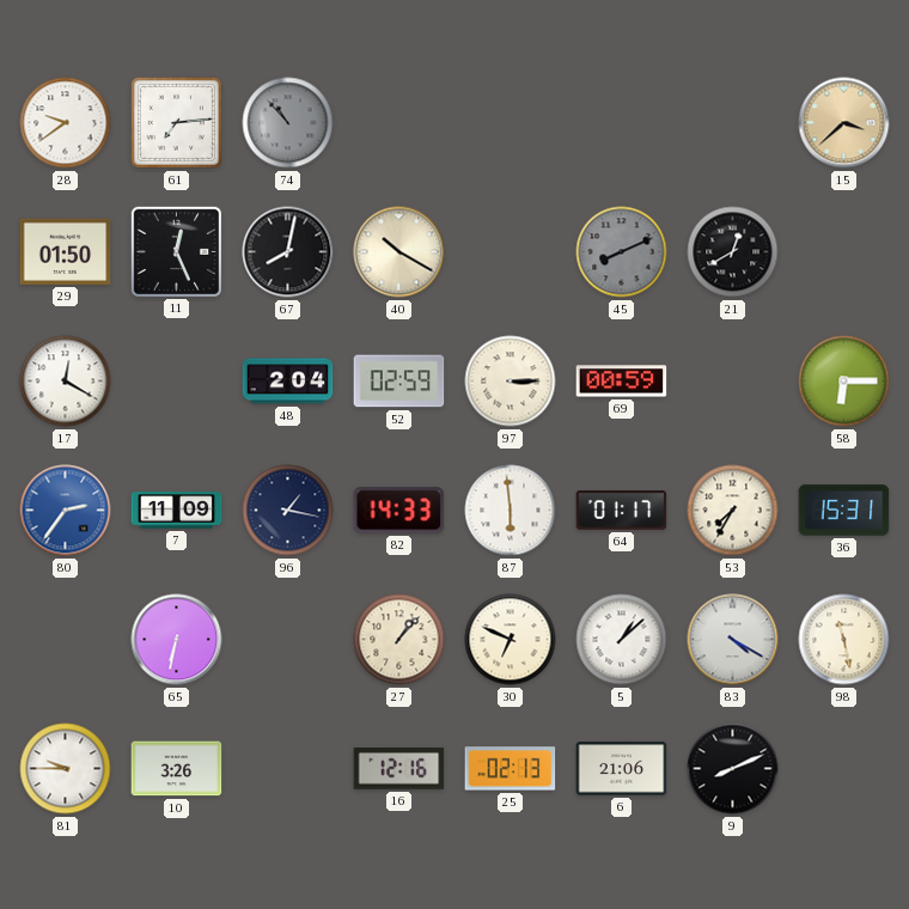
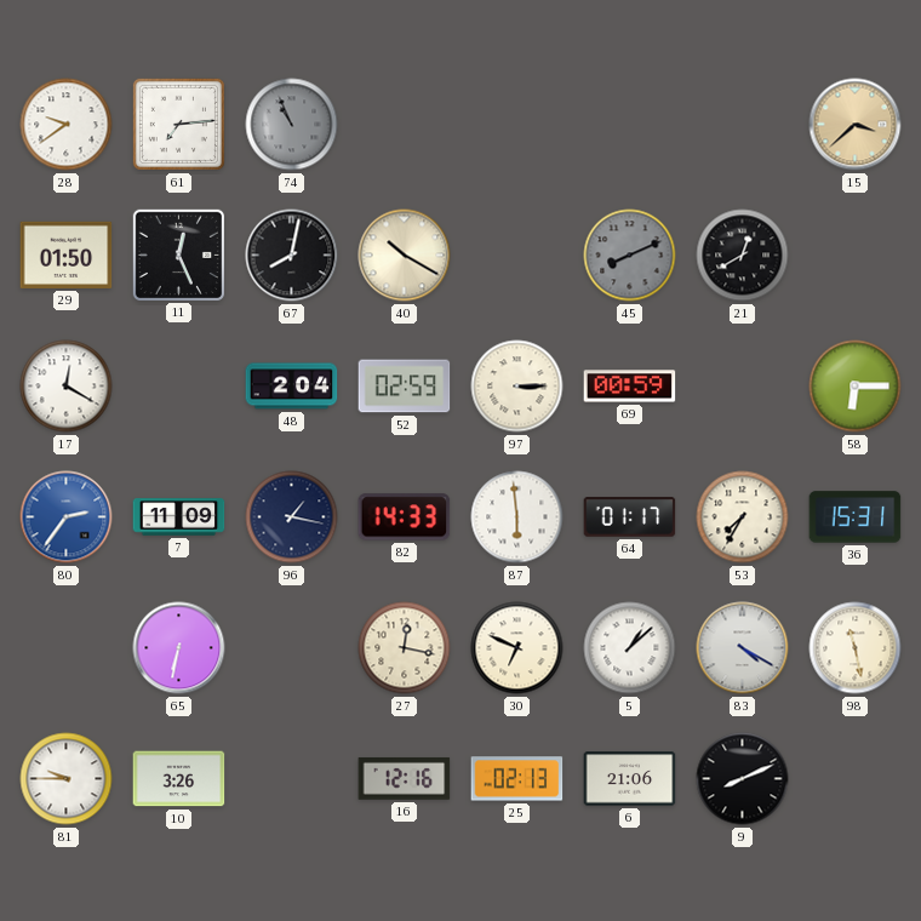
74: 10:53 -> 10:56
27: 1:07 -> 12:17
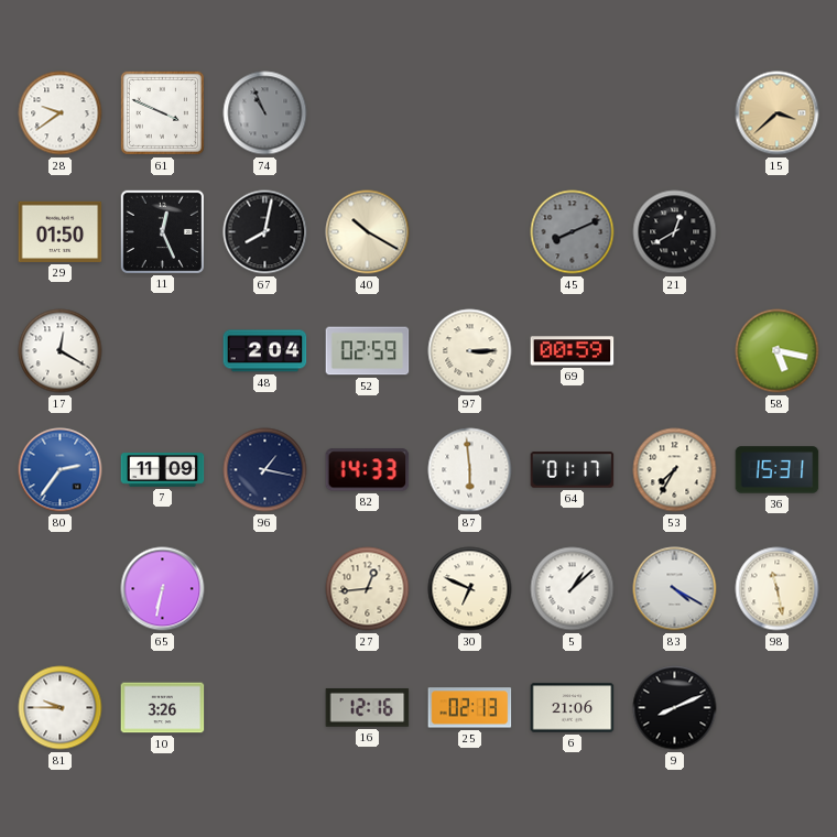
61: 7:14 -> 3:49
58: 6:15 -> 5:17
27: 12:17 -> 12:44
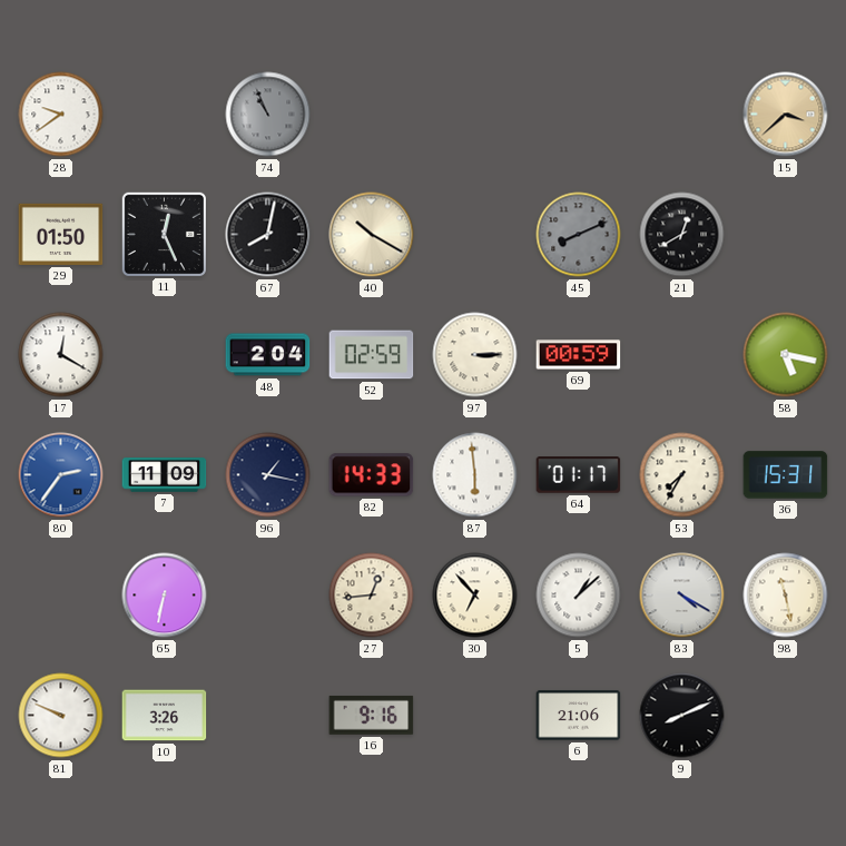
61: 3:49 -> none
30: 6:49 -> 6:53
81: 9:45 -> 9:49
16: 12:16 -> 9:16
25: 02:13 -> none
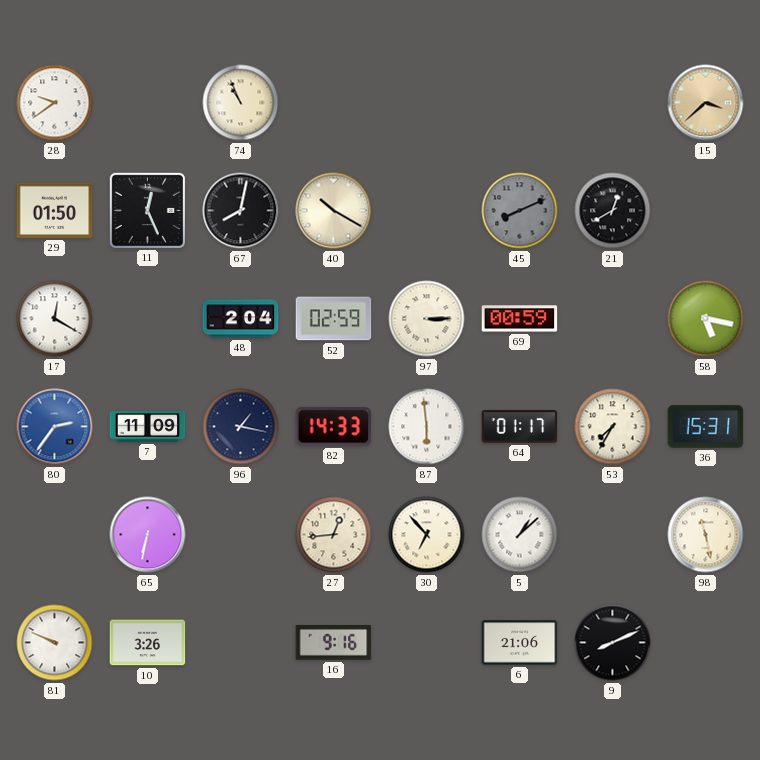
74 dial: grey -> cream
83: 4:20 -> none
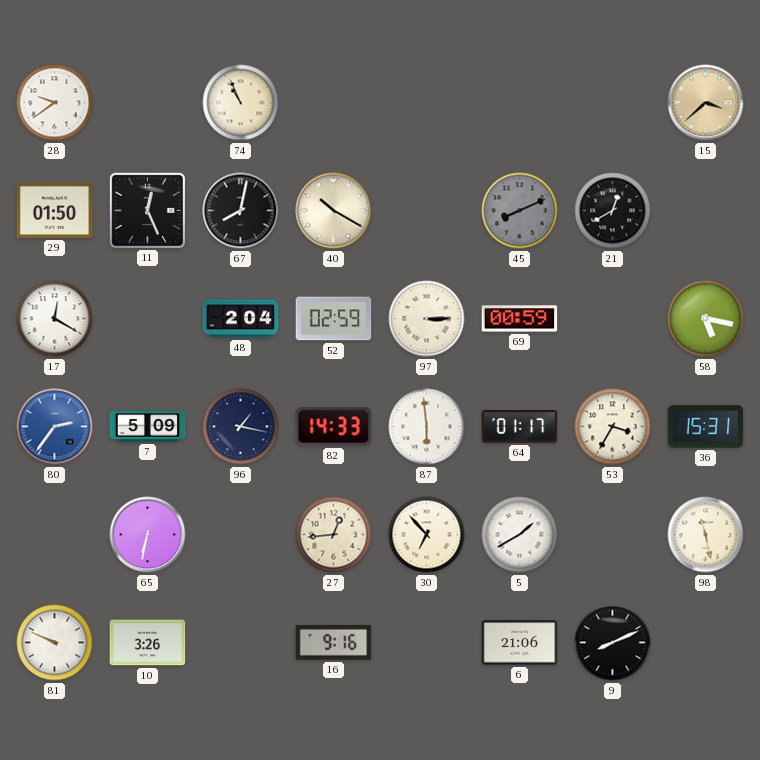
7: 11:09 -> 5:09
53: 7:35 -> 3:35
5: 1:08 -> 1:40
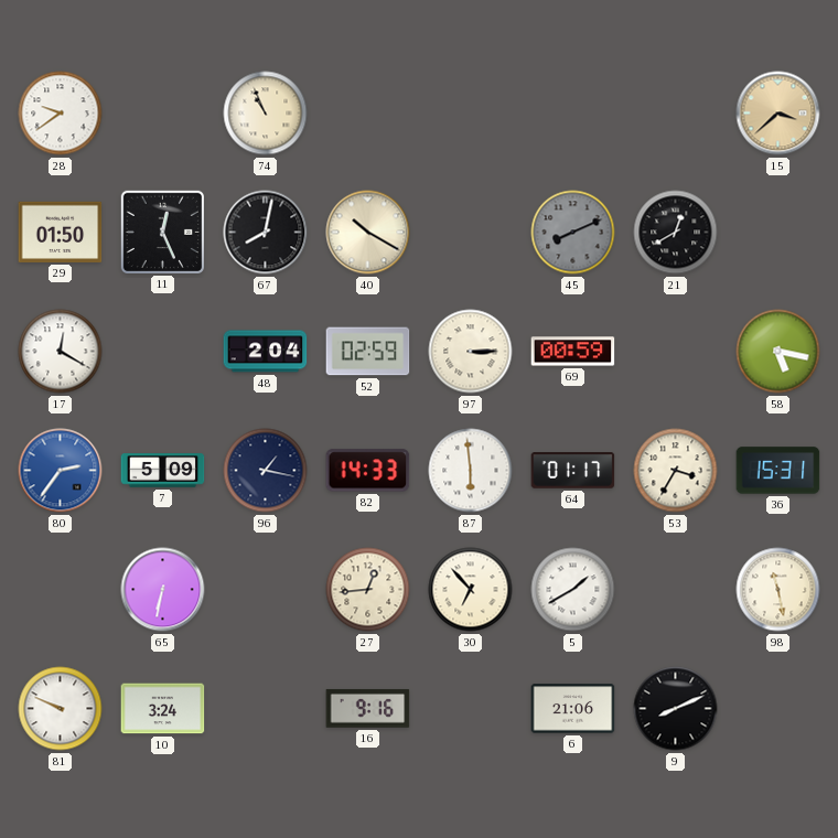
10: 3:26 -> 3:24
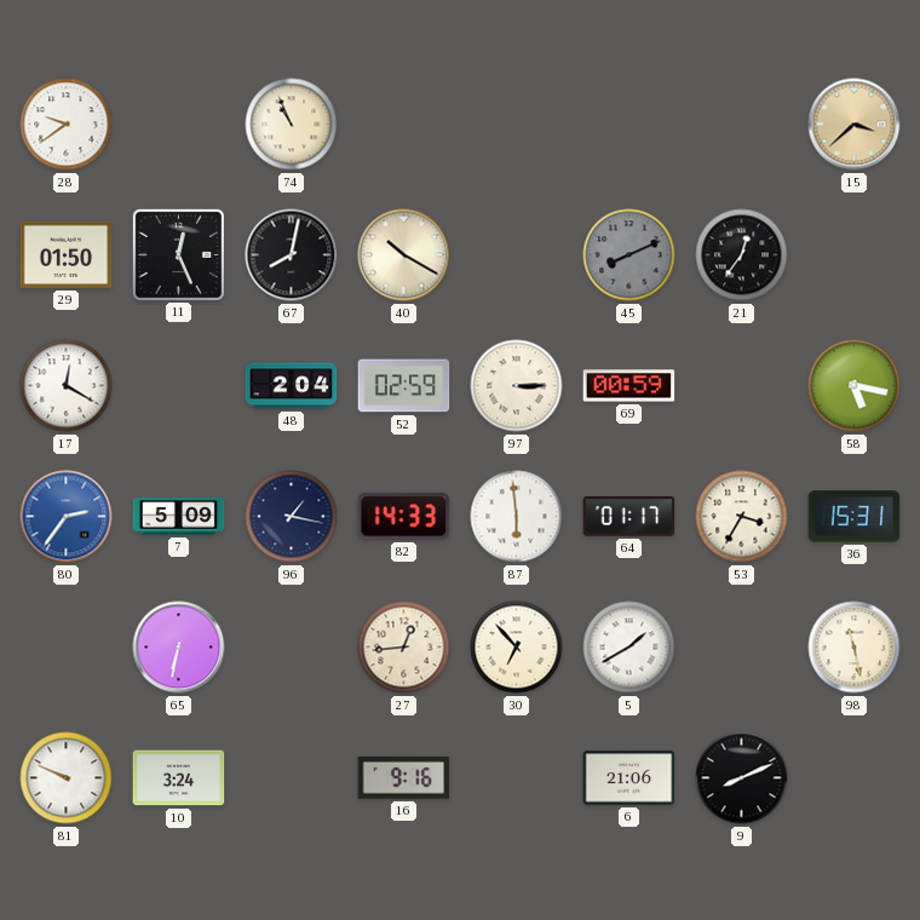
21: 12:40 -> 12:36
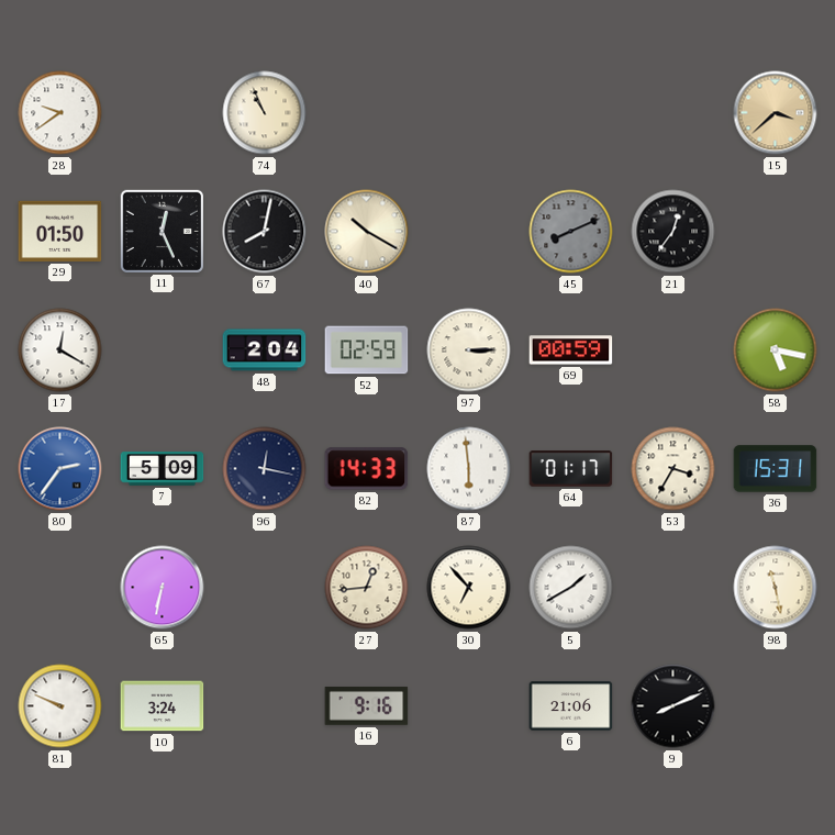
96: 1:17 -> 12:17
